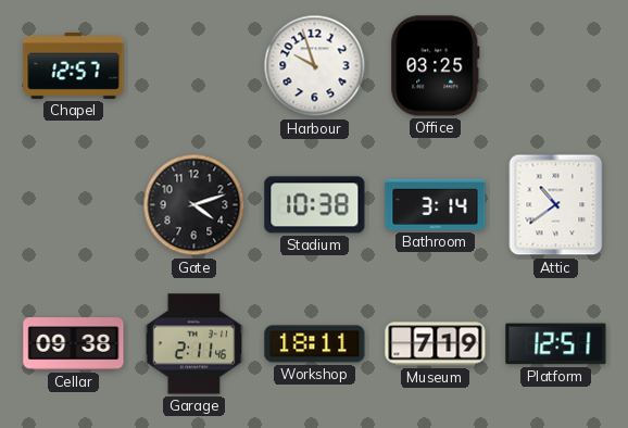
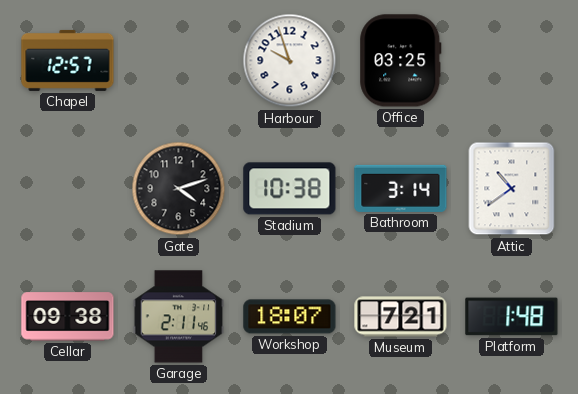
Workshop: 18:11 -> 18:07
Museum: 7:19 -> 7:21
Platform: 12:51 -> 1:48
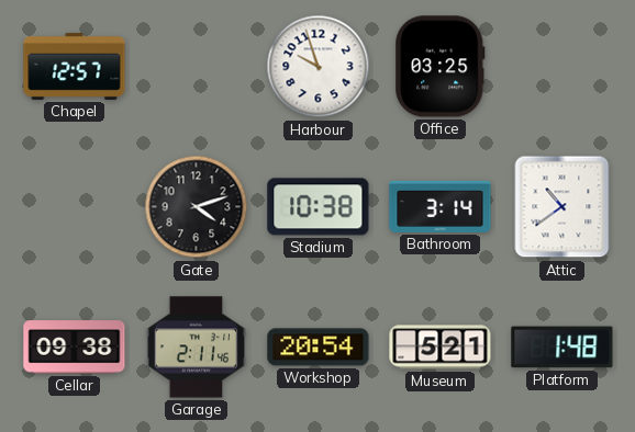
Workshop: 18:07 -> 20:54
Museum: 7:21 -> 5:21
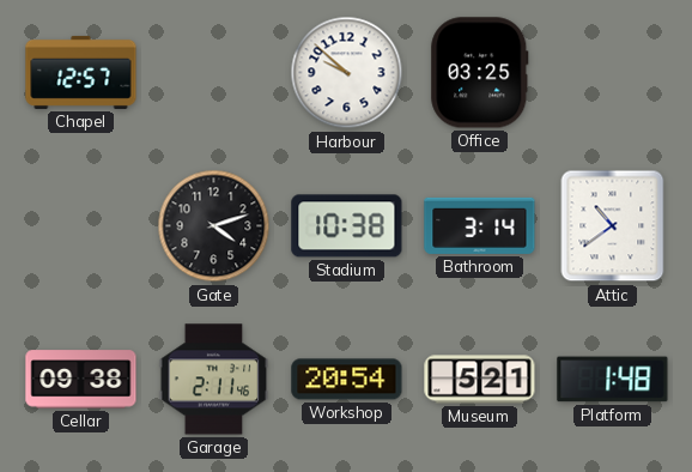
Harbour: 9:57 -> 9:52
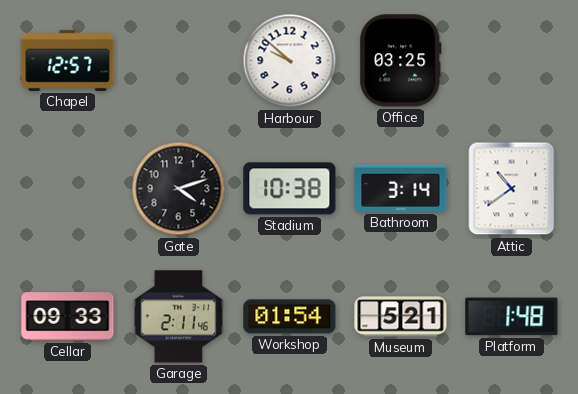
Cellar: 09:38 -> 09:33
Workshop: 20:54 -> 01:54
